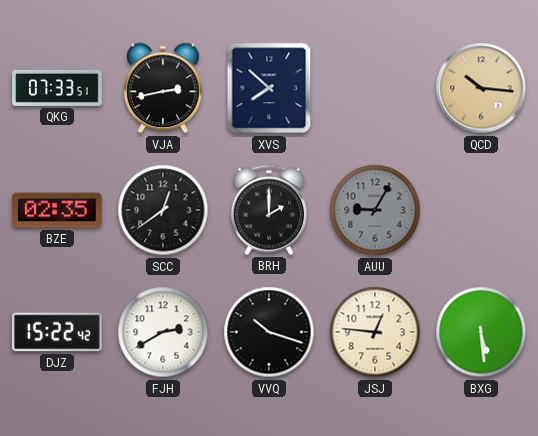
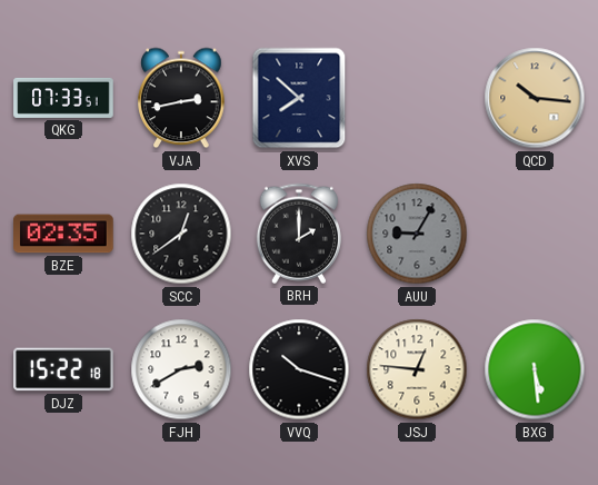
DJZ: 15:22:42 -> 15:22:18
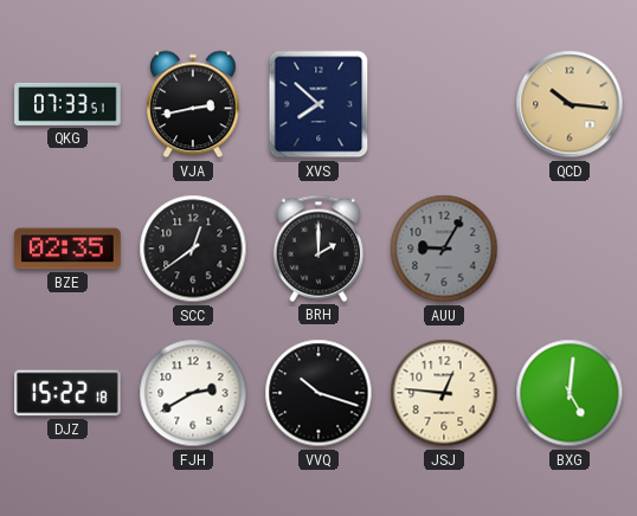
BXG: 5:29 -> 5:01
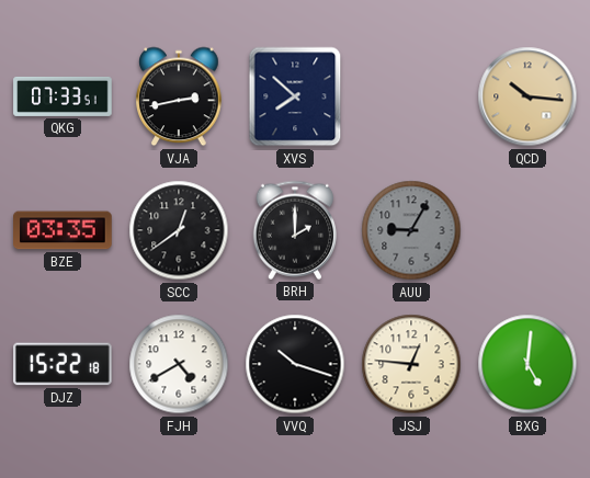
BZE: 02:35 -> 03:35
FJH: 2:40 -> 4:40
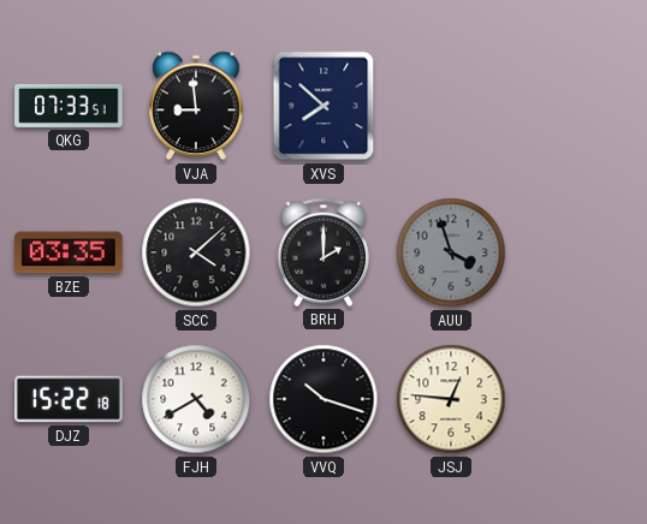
VJA: 2:43 -> 8:59
QCD: 10:16 -> none
SCC: 12:39 -> 4:08
AUU: 9:05 -> 3:57
BXG: 5:01 -> none
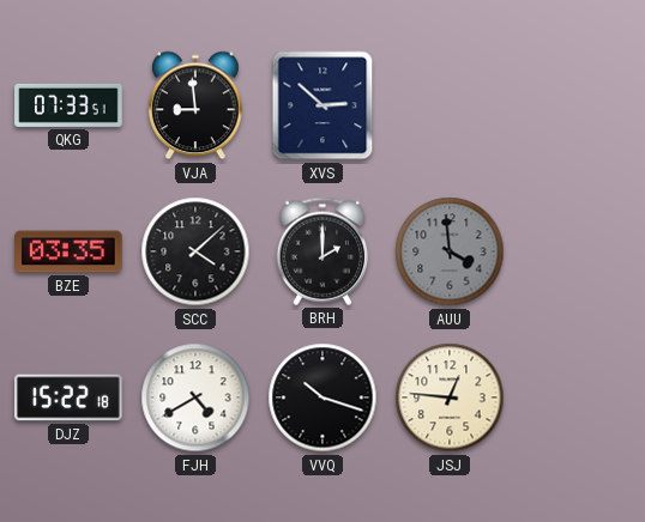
XVS: 7:52 -> 2:52
AUU: 3:57 -> 3:59
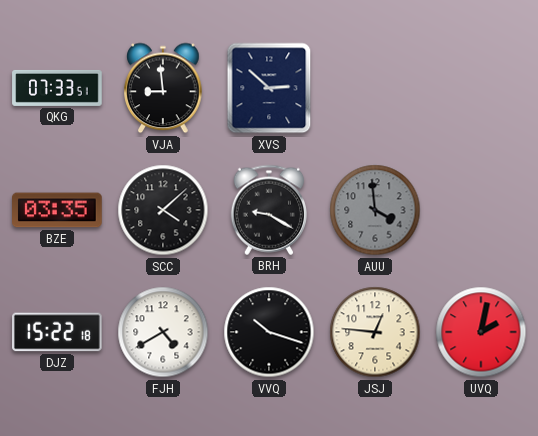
BRH: 2:00 -> 9:20
UVQ: none -> 2:02
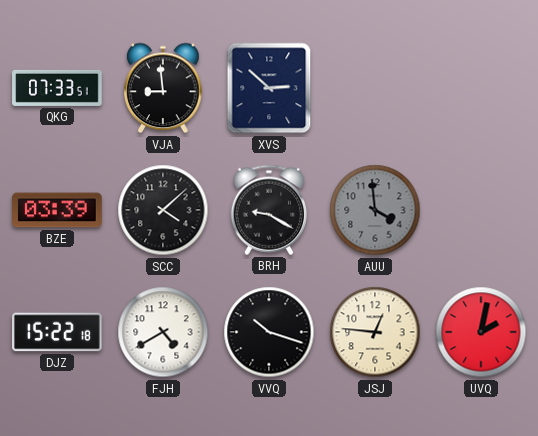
BZE: 03:35 -> 03:39
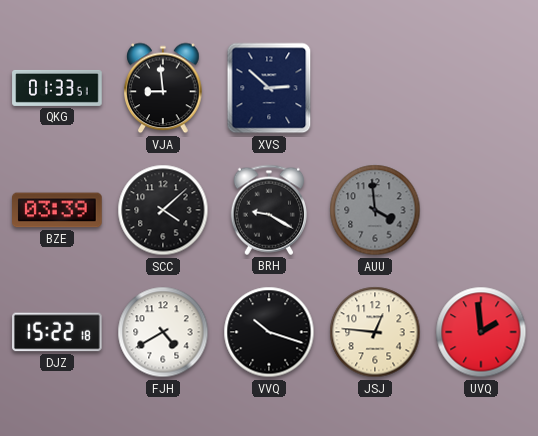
QKG: 07:33 -> 01:33
UVQ: 2:02 -> 1:59
